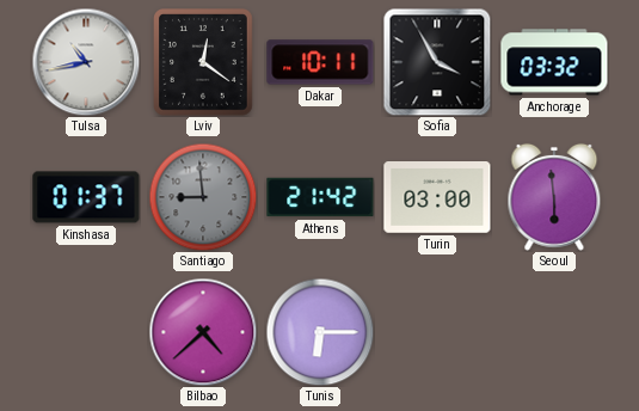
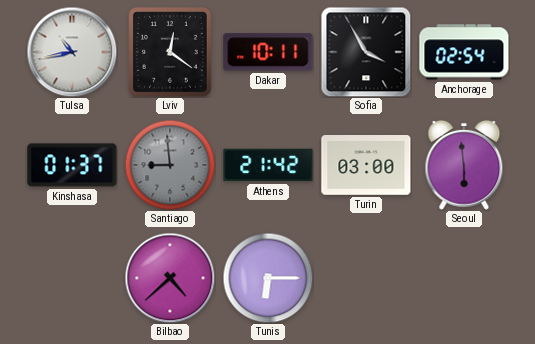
Anchorage: 03:32 -> 02:54
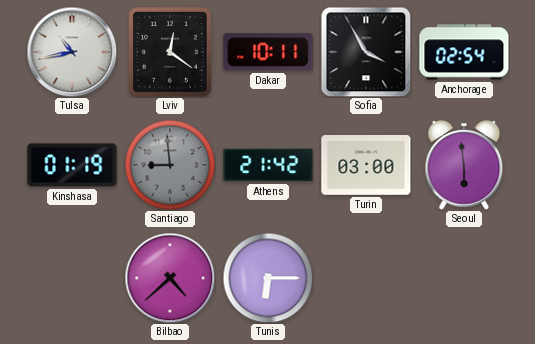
Kinshasa: 01:37 -> 01:19
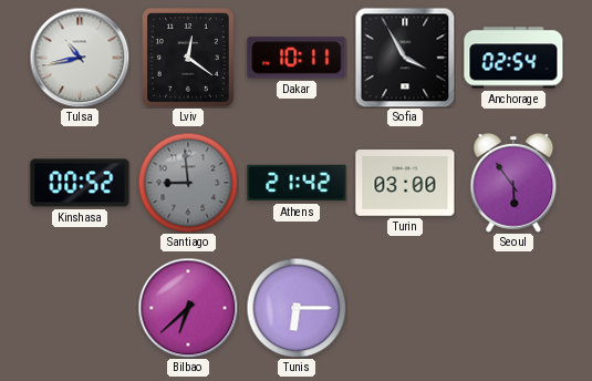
Kinshasa: 01:19 -> 00:52
Seoul: 5:59 -> 5:54
Bilbao: 4:38 -> 6:38
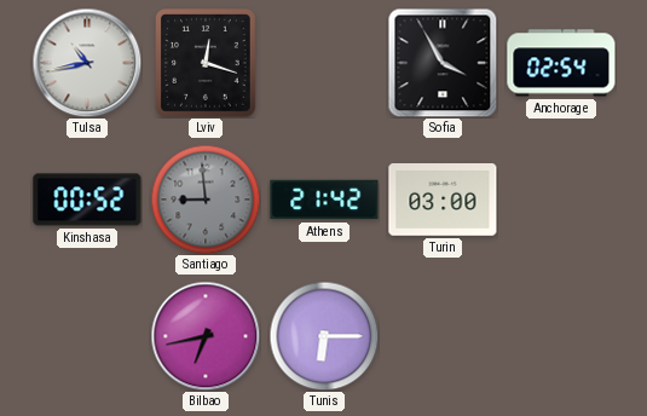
Lviv: 12:21 -> 12:18
Dakar: 10:11 -> none
Seoul: 5:54 -> none
Bilbao: 6:38 -> 6:43
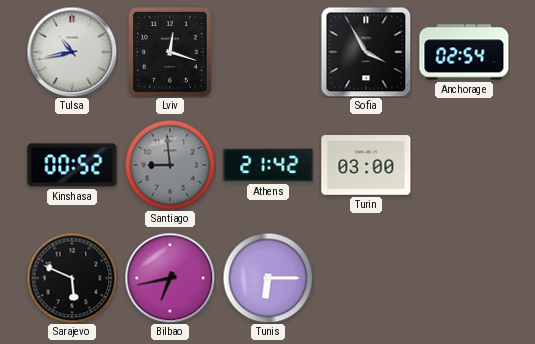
Sarajevo: none -> 5:49
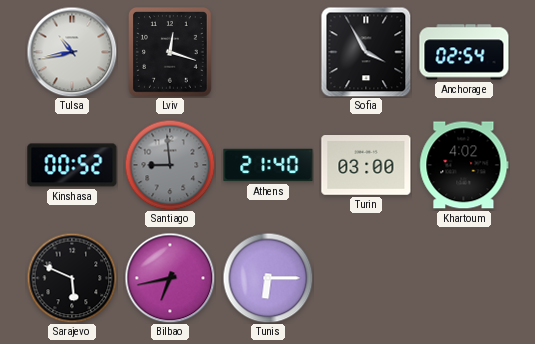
Athens: 21:42 -> 21:40
Khartoum: none -> 4:02
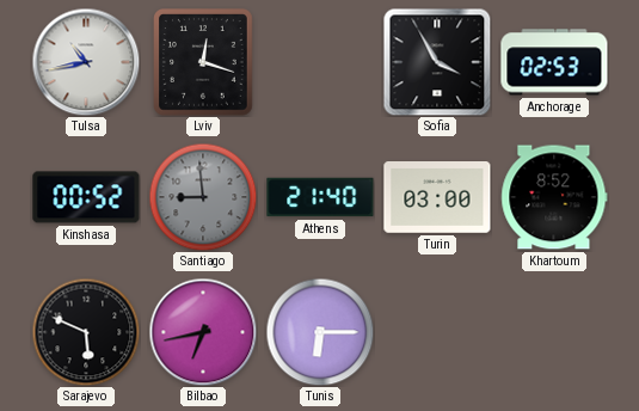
Anchorage: 02:54 -> 02:53
Khartoum: 4:02 -> 8:52
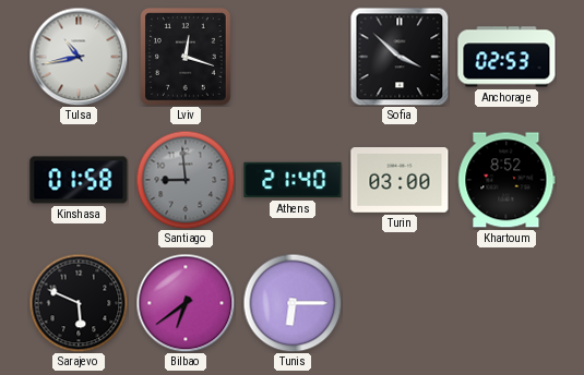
Sofia: 3:55 -> 3:52
Kinshasa: 00:52 -> 01:58
Bilbao: 6:43 -> 6:39
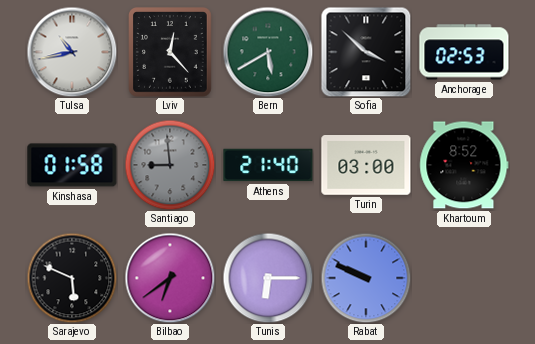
Lviv: 12:18 -> 12:23
Bern: none -> 5:40
Rabat: none -> 9:49
